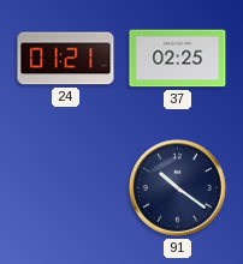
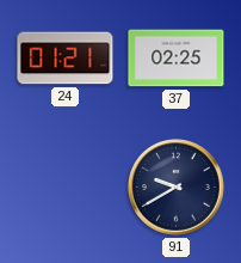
91: 10:21 -> 9:40
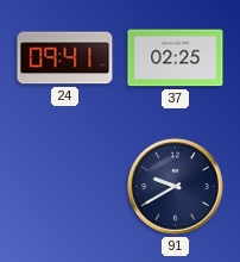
24: 01:21 -> 09:41
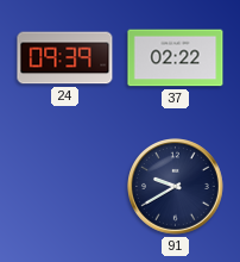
24: 09:41 -> 09:39
37: 02:25 -> 02:22
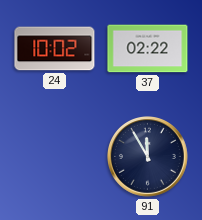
24: 09:39 -> 10:02
91: 9:40 -> 11:55
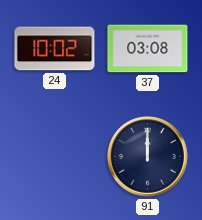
37: 02:22 -> 03:08
91: 11:55 -> 12:00
